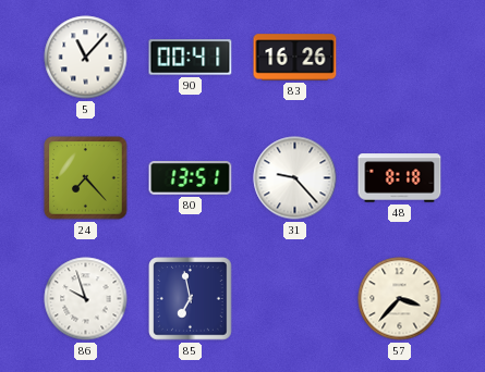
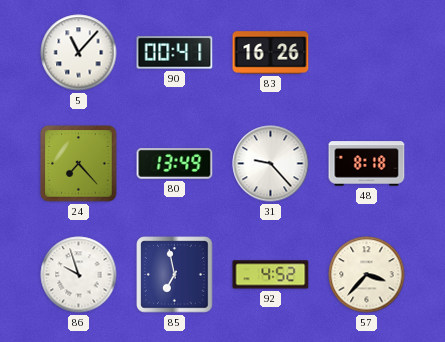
80: 13:51 -> 13:49
92: none -> 4:52
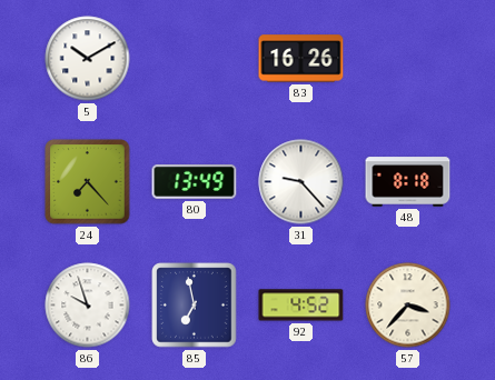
5: 11:07 -> 10:10
90: 00:41 -> none
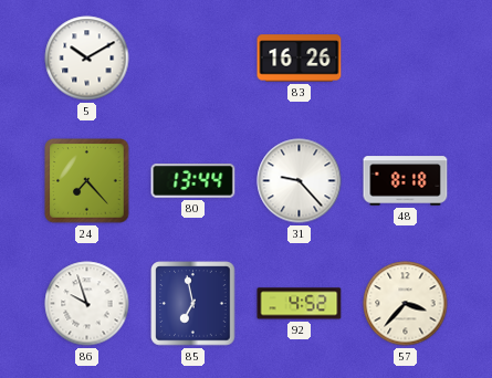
80: 13:49 -> 13:44
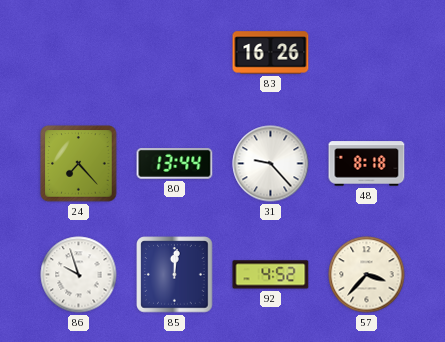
5: 10:10 -> none
85: 6:58 -> 12:01
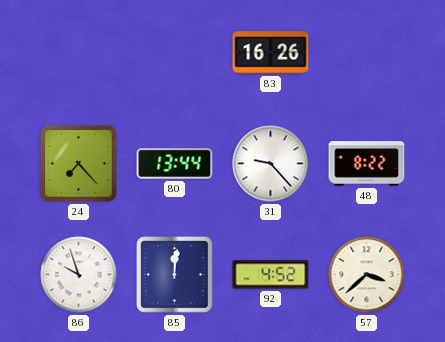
48: 8:18 -> 8:22
57: 3:37 -> 3:38
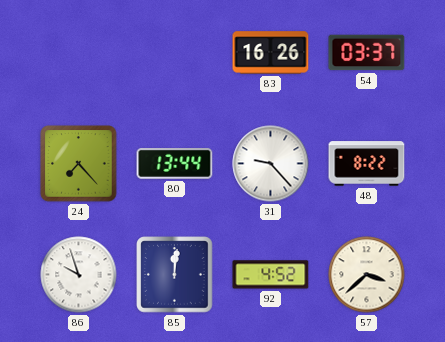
54: none -> 03:37
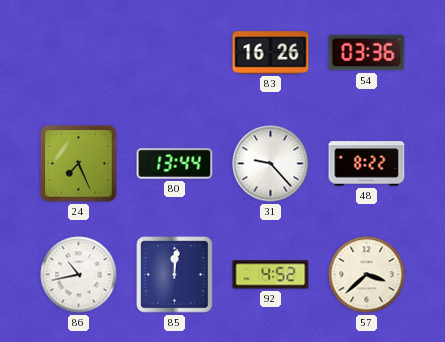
54: 03:37 -> 03:36
24: 7:23 -> 7:26
86: 9:57 -> 10:43
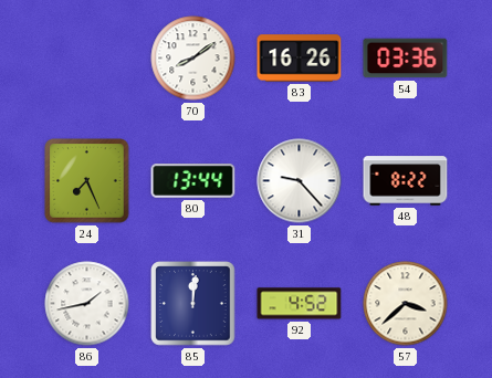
70: none -> 8:09
86: 10:43 -> 1:43
